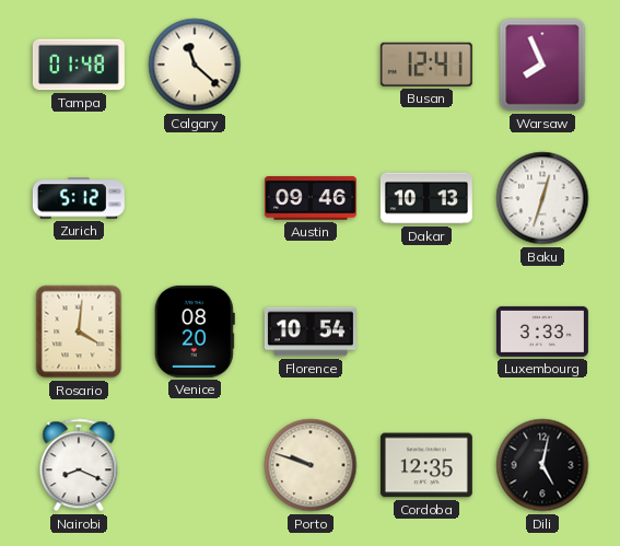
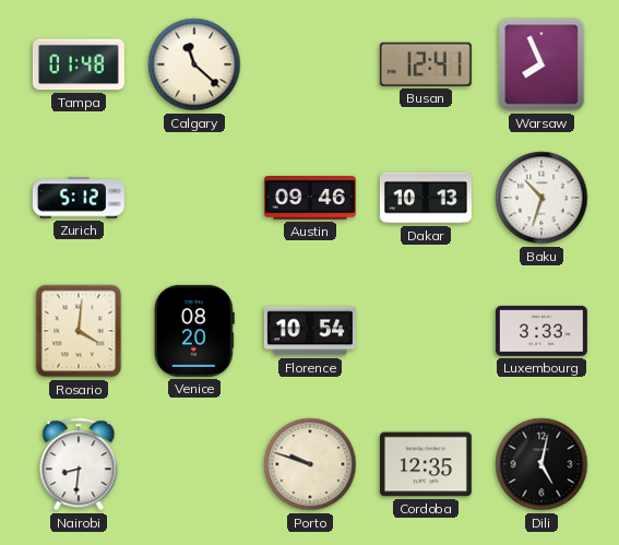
Baku: 12:33 -> 10:33
Nairobi: 8:19 -> 8:31
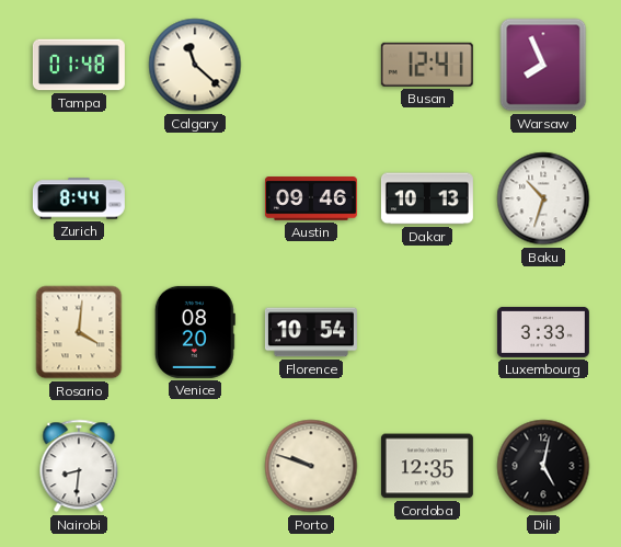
Zurich: 5:12 -> 8:44
